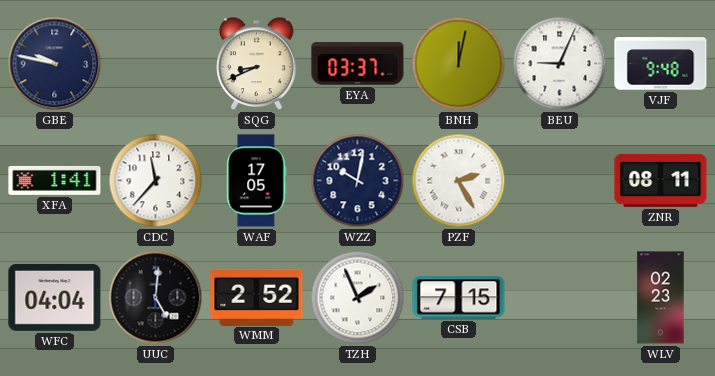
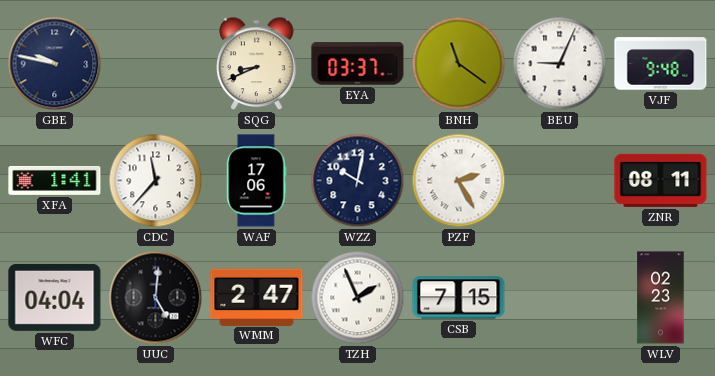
BNH: 12:02 -> 11:21
WAF: 17:05 -> 17:06
WMM: 2:52 -> 2:47
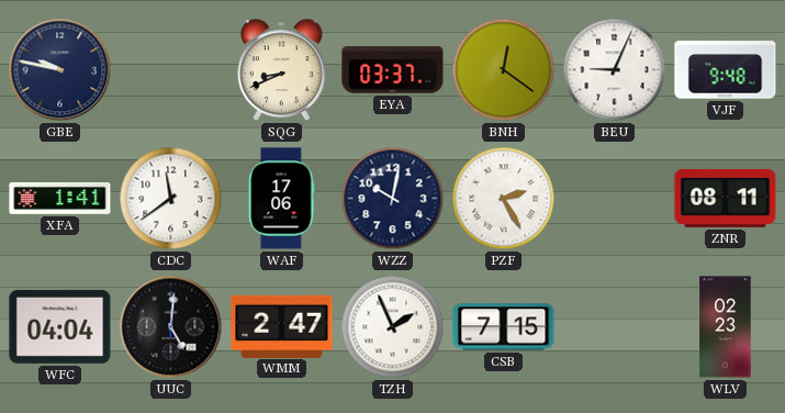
BNH: 11:21 -> 12:21
CDC: 11:37 -> 11:39
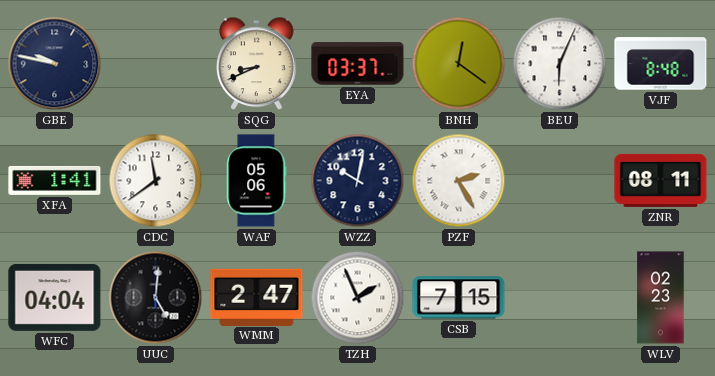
BEU: 9:04 -> 6:04
VJF: 9:48 -> 8:48
WAF: 17:06 -> 05:06
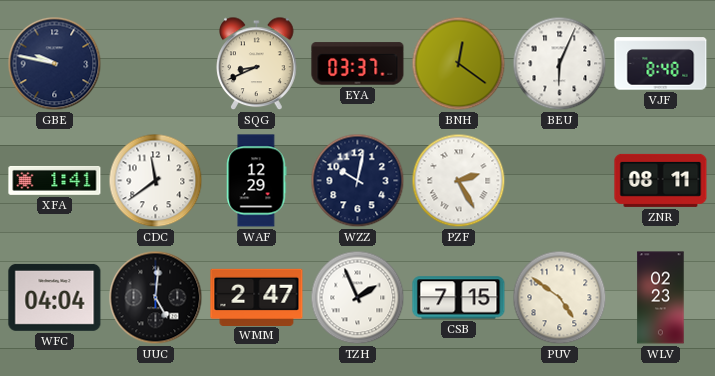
WAF: 05:06 -> 12:29
PUV: none -> 4:51
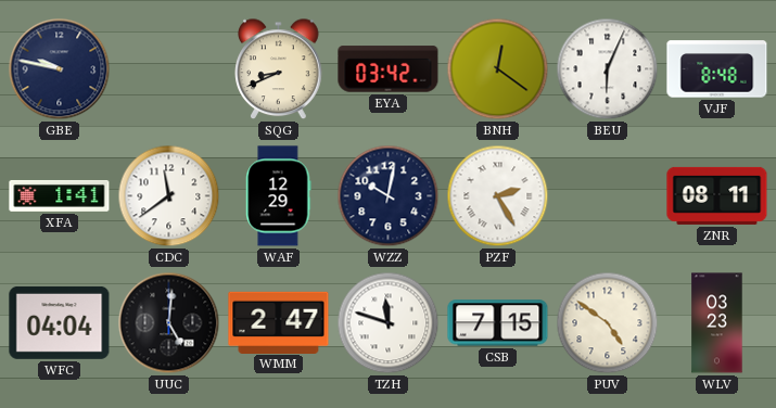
EYA: 03:37 -> 03:42
TZH: 1:56 -> 11:48
WLV: 02:23 -> 03:23
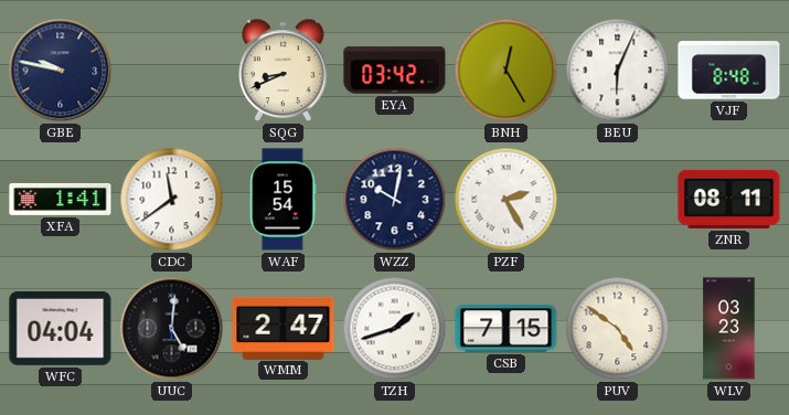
BNH: 12:21 -> 12:25
WAF: 12:29 -> 15:54
TZH: 11:48 -> 1:42
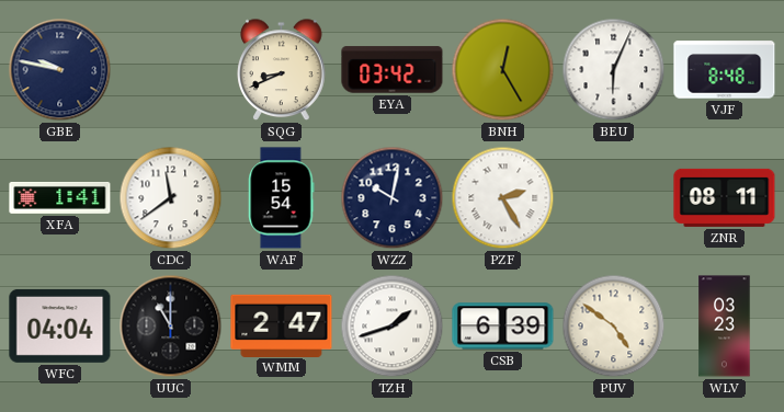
UUC: 5:01 -> 11:00
CSB: 7:15 -> 6:39
